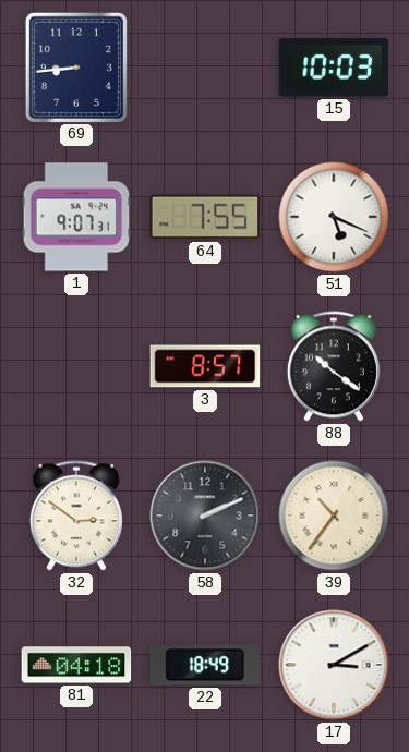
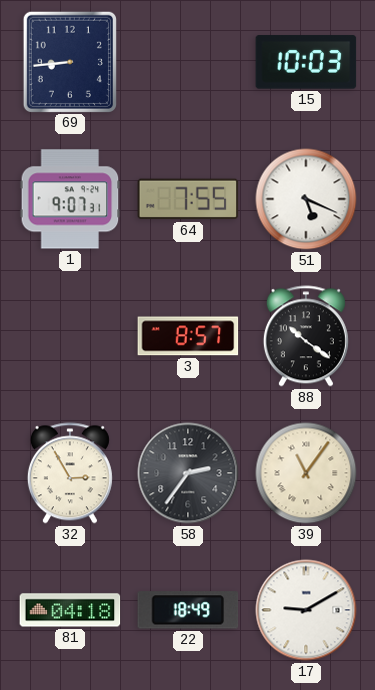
32: 2:51 -> 2:55
58: 2:11 -> 2:36
39: 10:36 -> 11:06
17: 3:10 -> 9:10
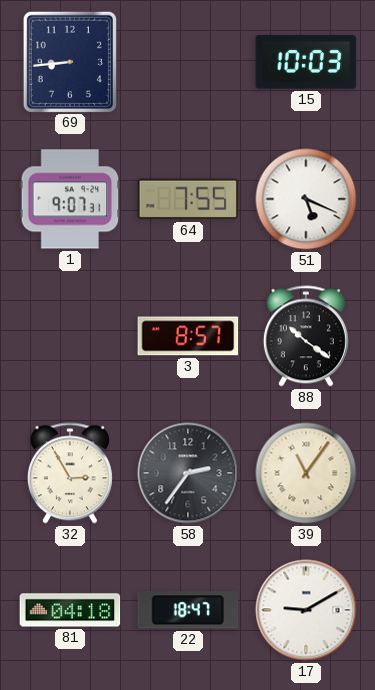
22: 18:49 -> 18:47
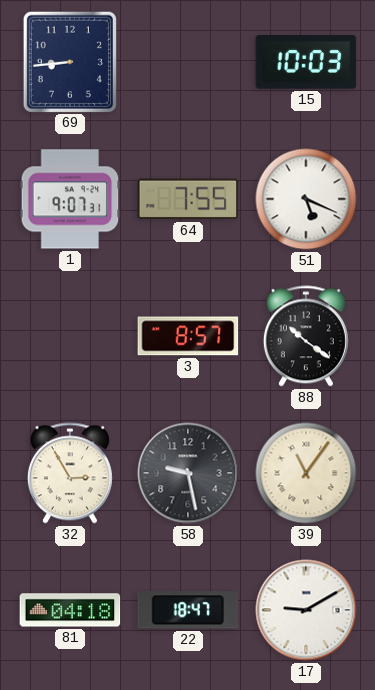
58: 2:36 -> 9:28
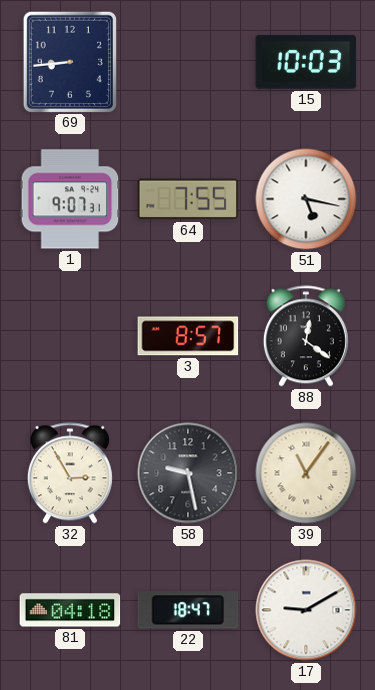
51: 5:19 -> 5:17
88: 10:21 -> 12:21
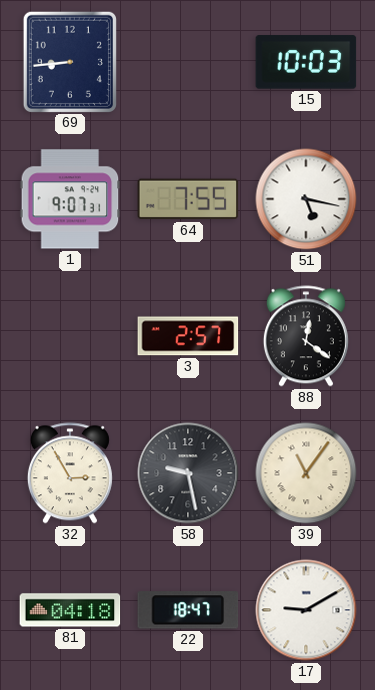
3: 8:57 -> 2:57
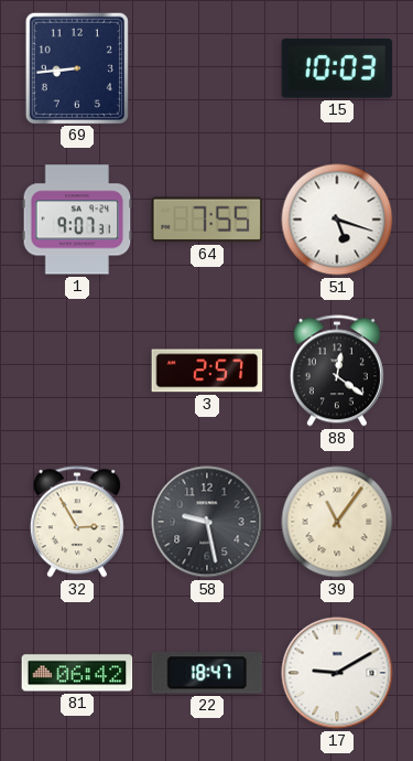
51: 5:17 -> 5:18
81: 04:18 -> 06:42
